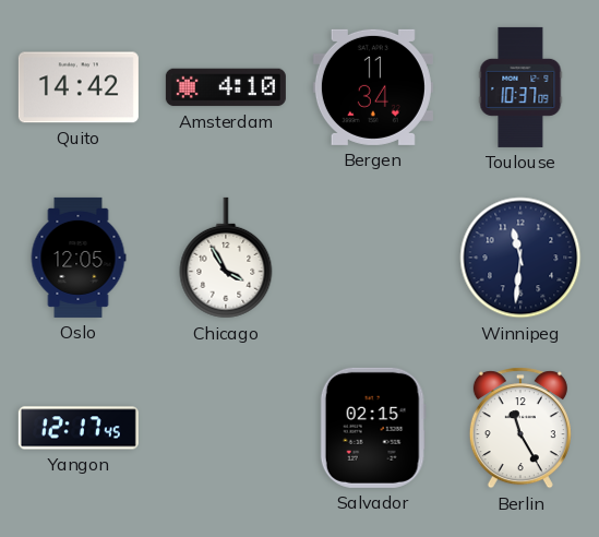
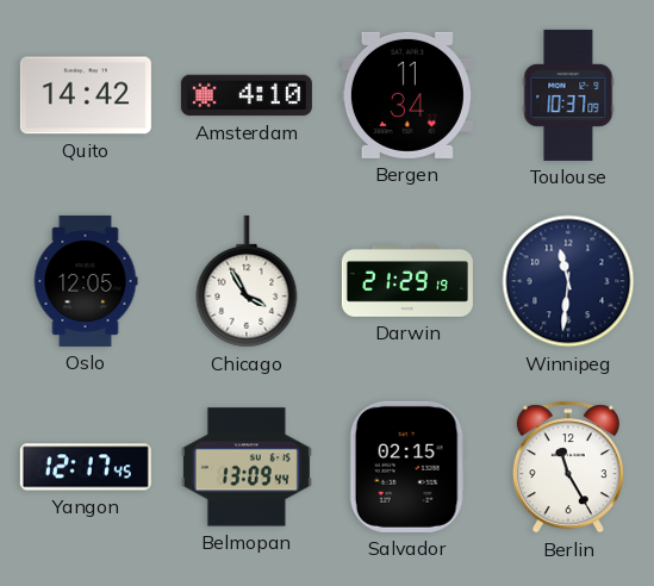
Darwin: none -> 21:29
Belmopan: none -> 13:09
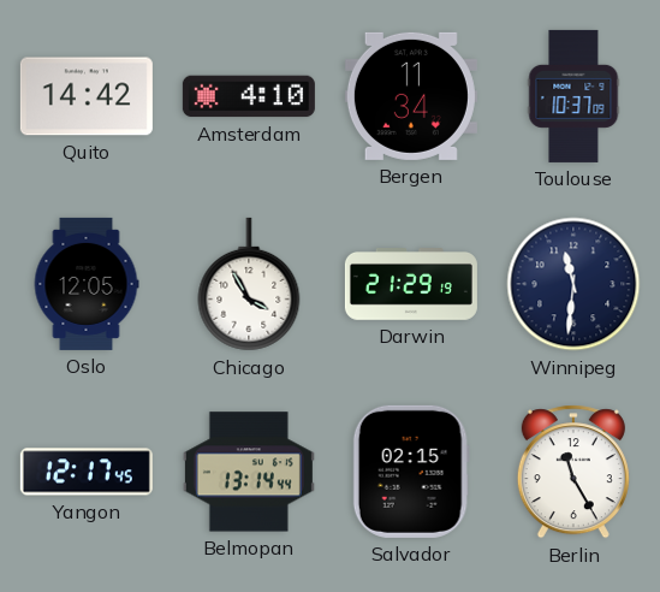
Belmopan: 13:09 -> 13:14
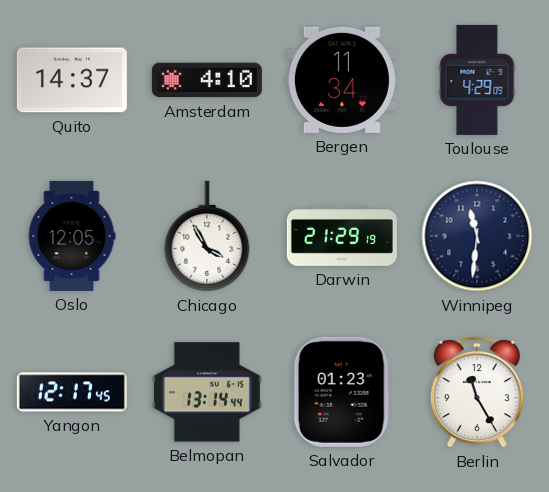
Quito: 14:42 -> 14:37
Toulouse: 10:37 -> 4:29
Salvador: 02:15 -> 01:23
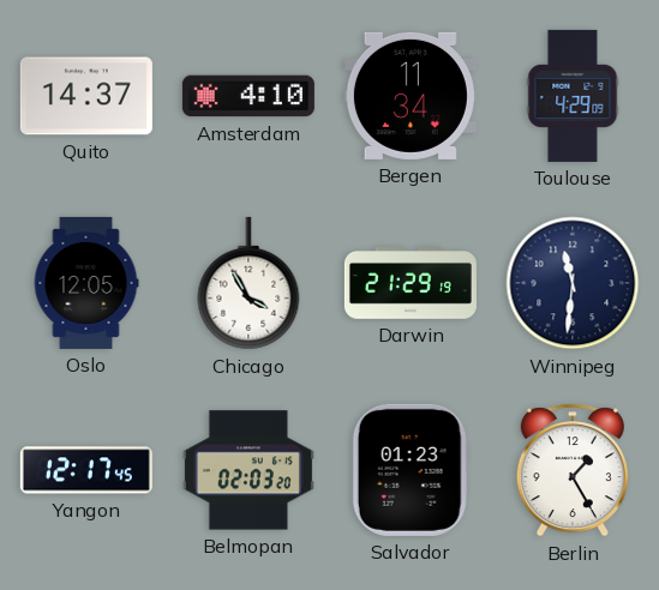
Belmopan: 13:14 -> 02:03
Berlin: 11:25 -> 1:25
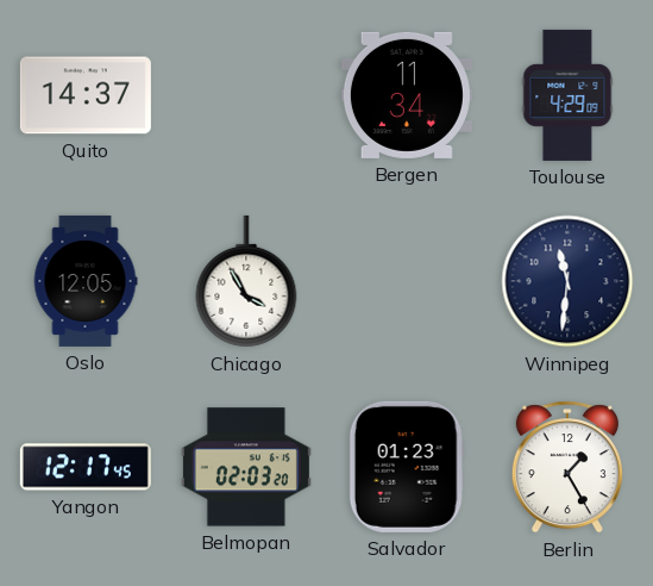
Amsterdam: 4:10 -> none
Darwin: 21:29 -> none
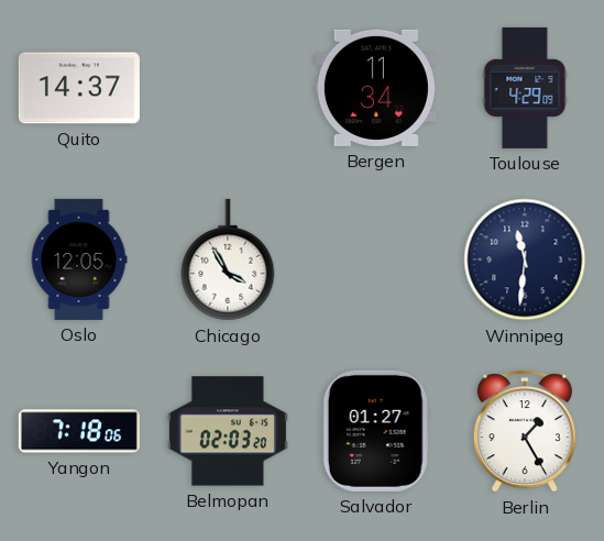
Yangon: 12:17 -> 7:18
Salvador: 01:23 -> 01:27
